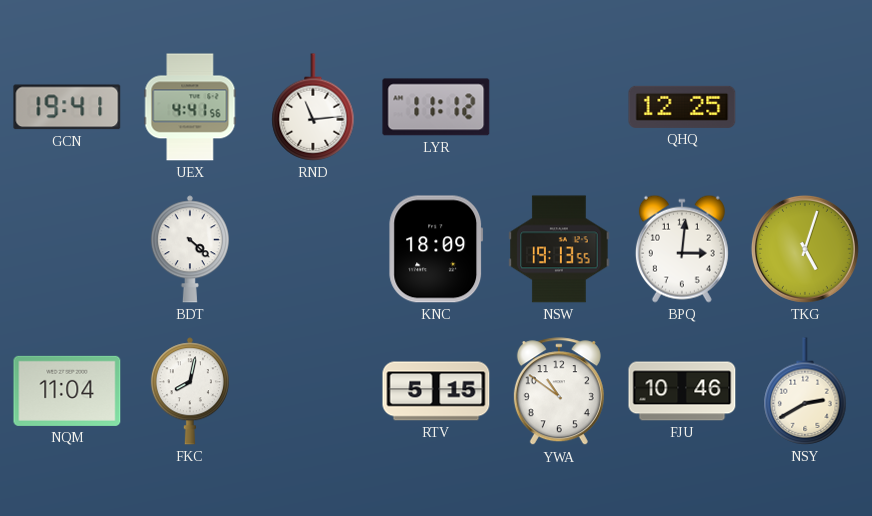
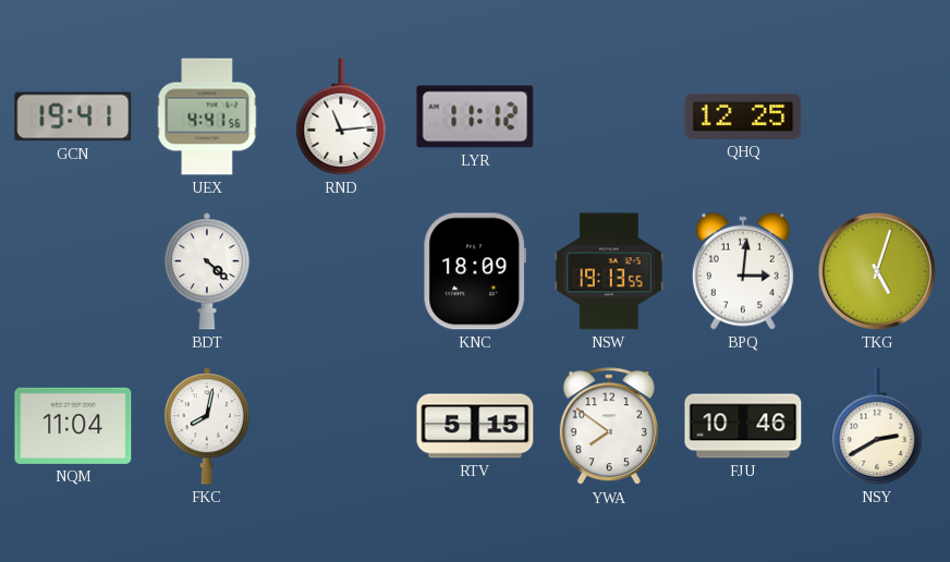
YWA: 10:51 -> 7:51
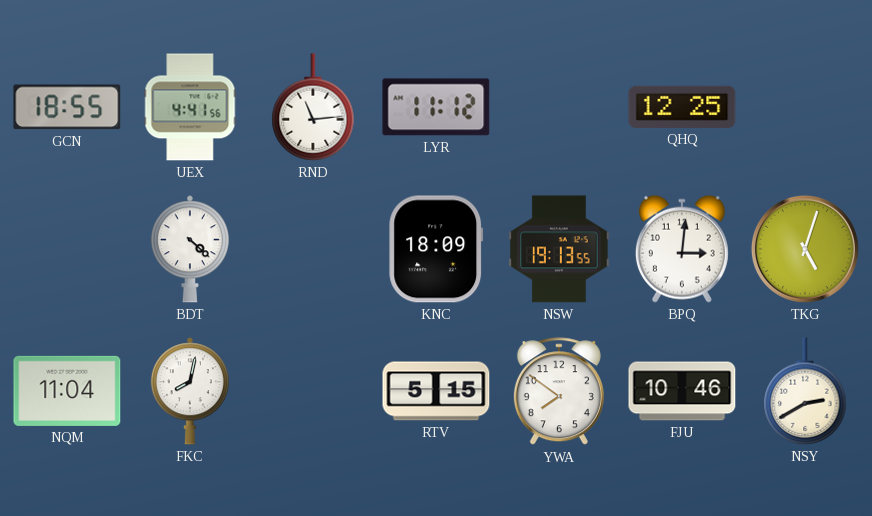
GCN: 19:41 -> 18:55
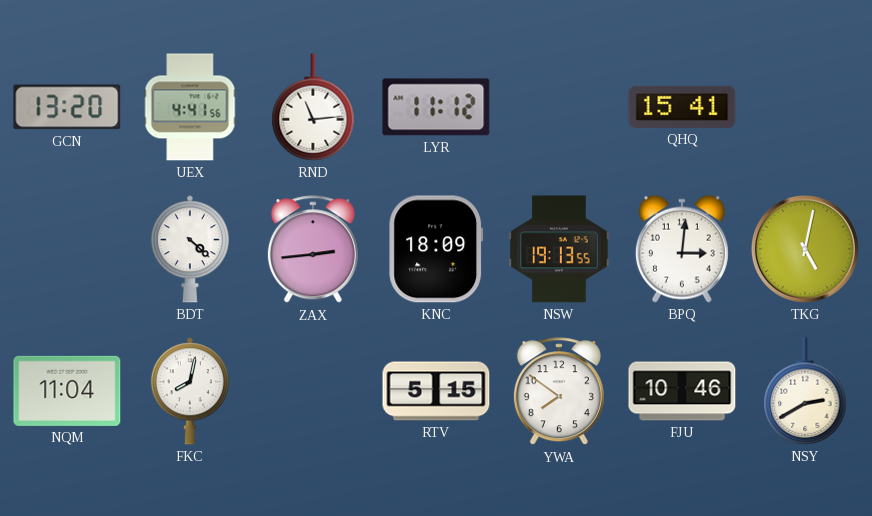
GCN: 18:55 -> 13:20
QHQ: 12:25 -> 15:41
ZAX: none -> 2:44
TKG: 5:03 -> 5:02
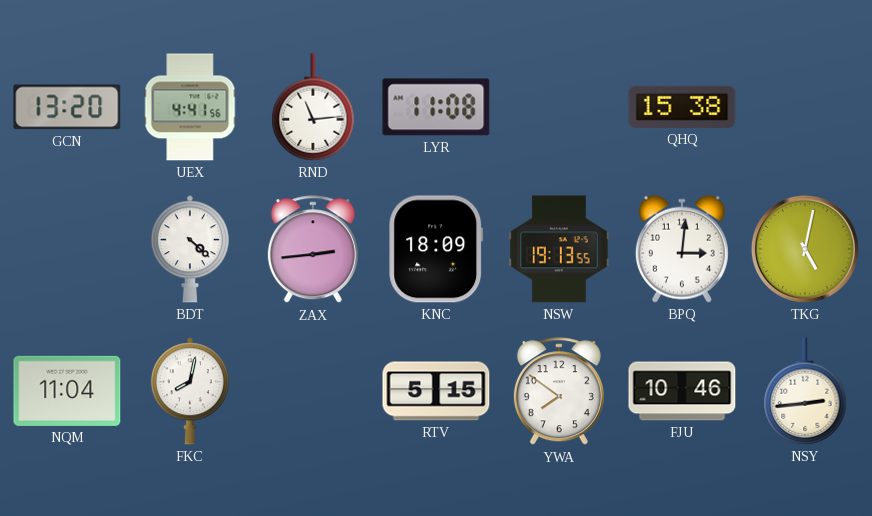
LYR: 11:12 -> 11:08
QHQ: 15:41 -> 15:38
NSY: 2:40 -> 2:44
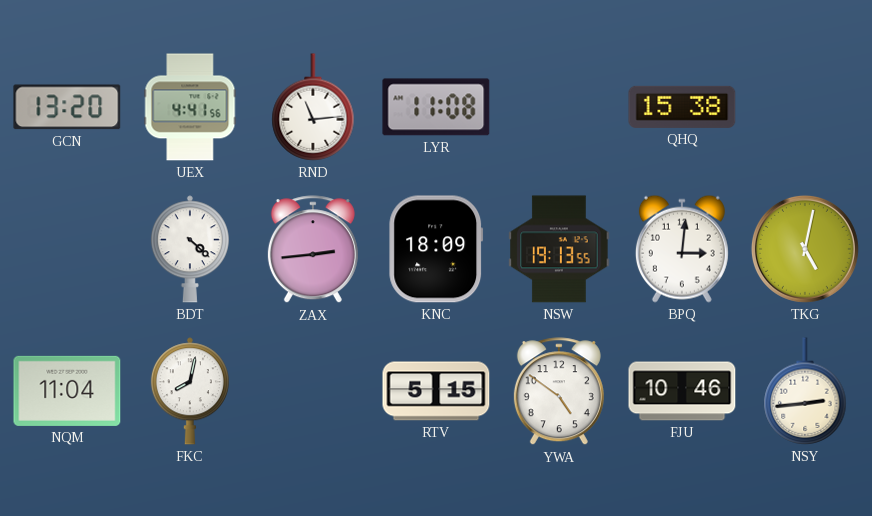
YWA: 7:51 -> 4:51
